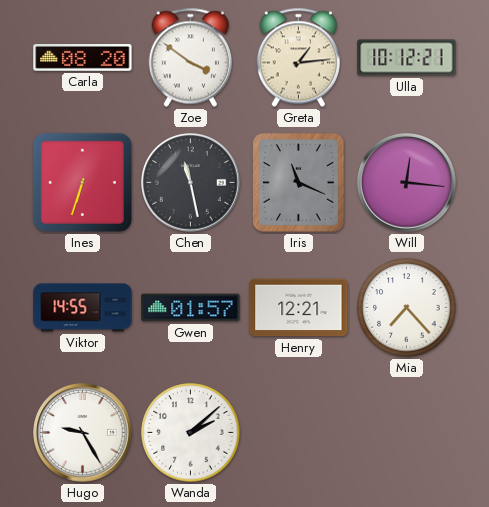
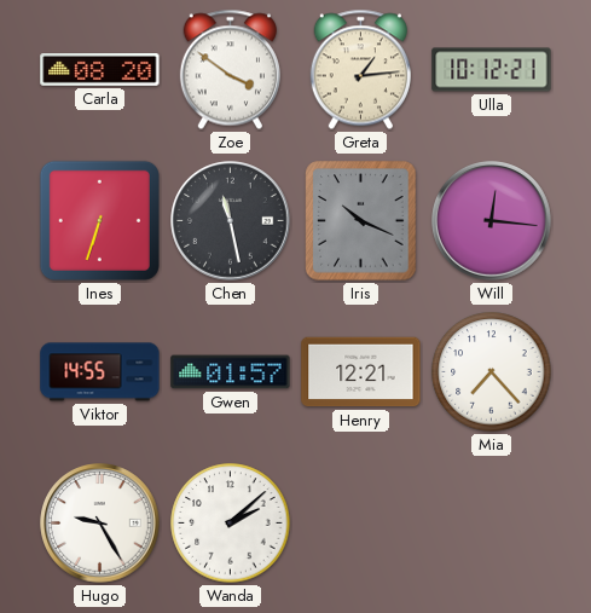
Iris: 11:19 -> 10:19
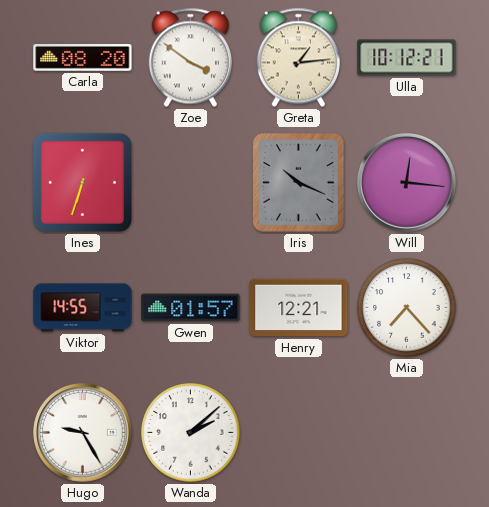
Chen: 11:28 -> none
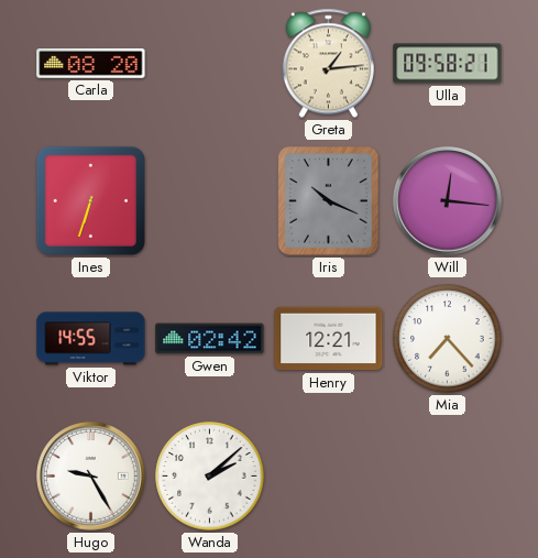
Zoe: 3:51 -> none
Ulla: 10:12 -> 09:58
Gwen: 01:57 -> 02:42
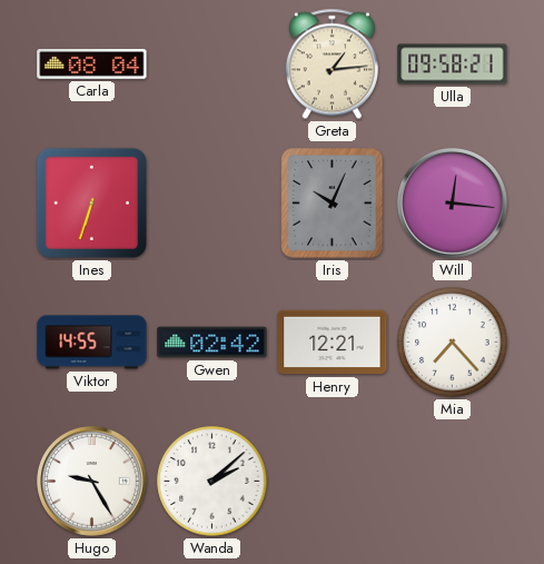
Carla: 08:20 -> 08:04
Iris: 10:19 -> 10:04
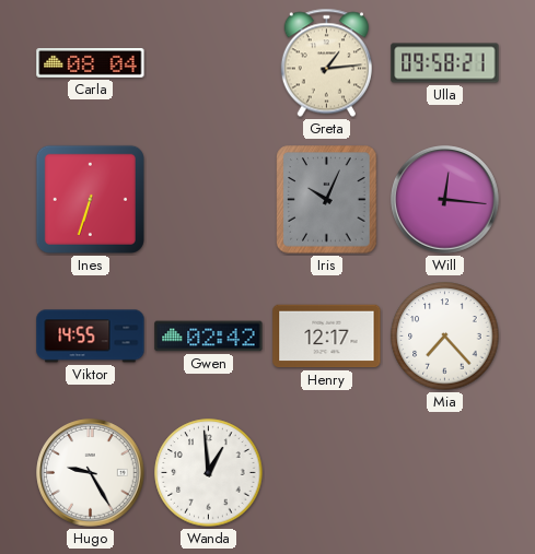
Henry: 12:21 -> 12:17
Wanda: 2:08 -> 12:59
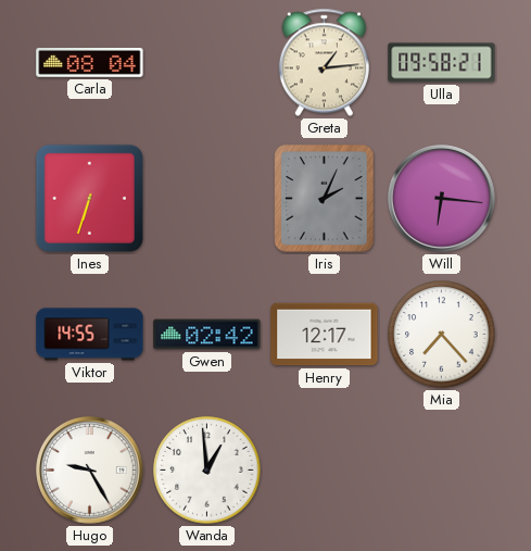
Iris: 10:04 -> 2:04
Will: 12:16 -> 6:16
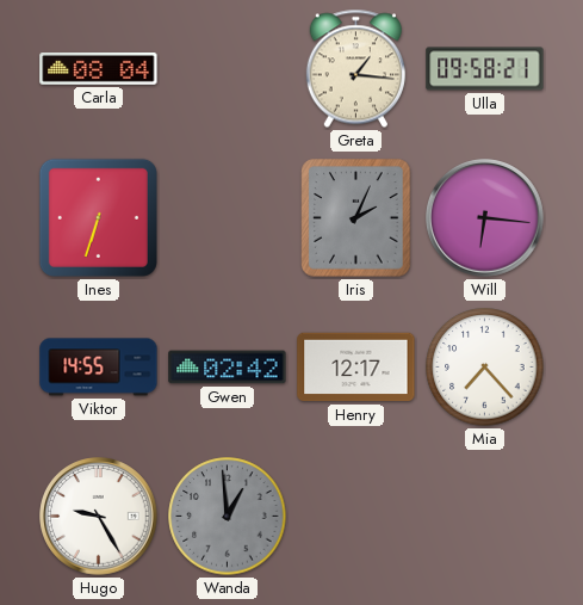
Greta: 1:14 -> 1:16
Wanda dial: white -> grey
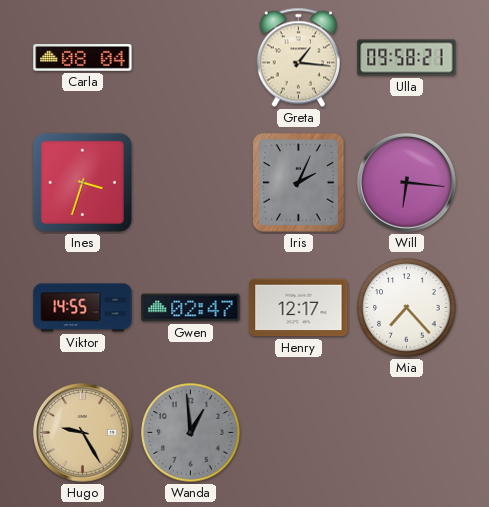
Ines: 6:33 -> 3:33
Gwen: 02:42 -> 02:47
Hugo dial: white -> champagne
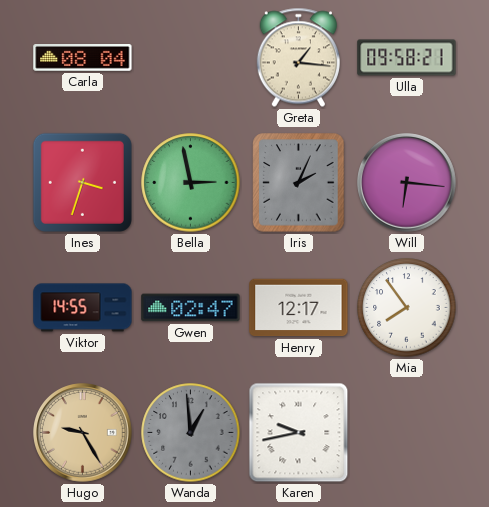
Bella: none -> 2:58
Mia: 7:23 -> 7:54
Karen: none -> 9:43
